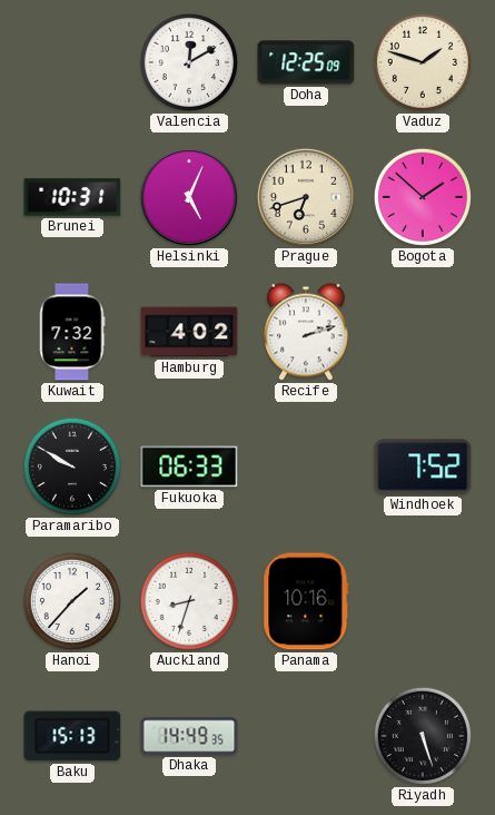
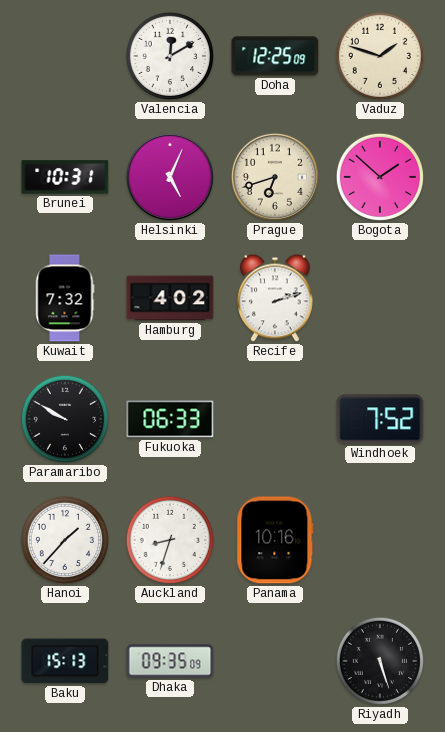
Dhaka: 14:49 -> 09:35
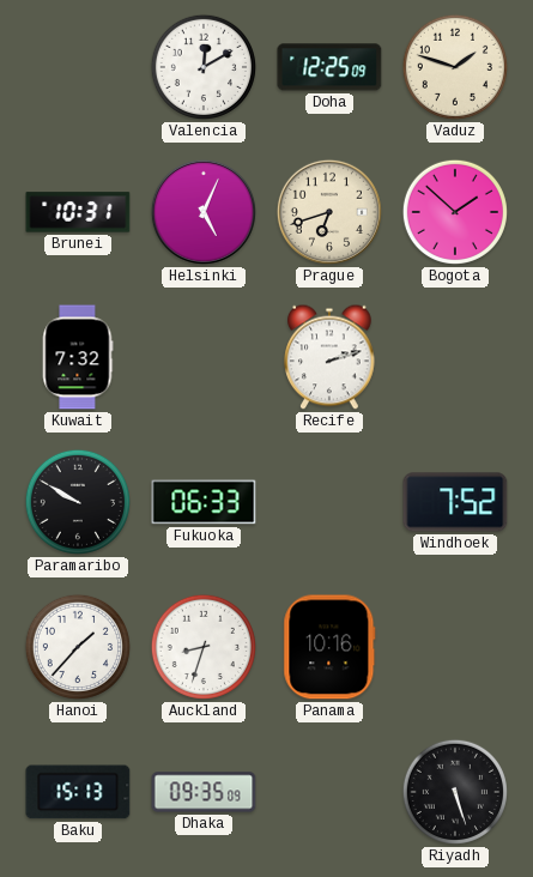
Hamburg: 4:02 -> none
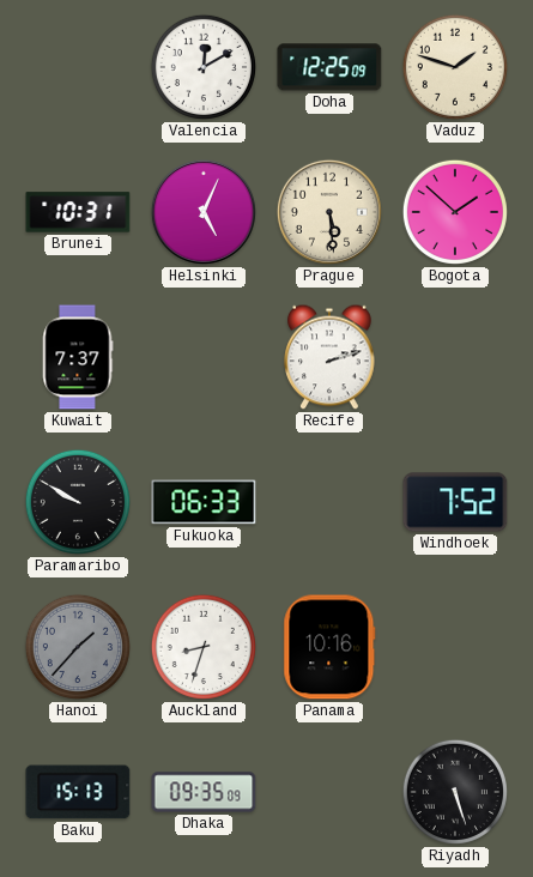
Prague: 6:42 -> 5:29
Kuwait: 7:32 -> 7:37
Hanoi dial: white -> grey
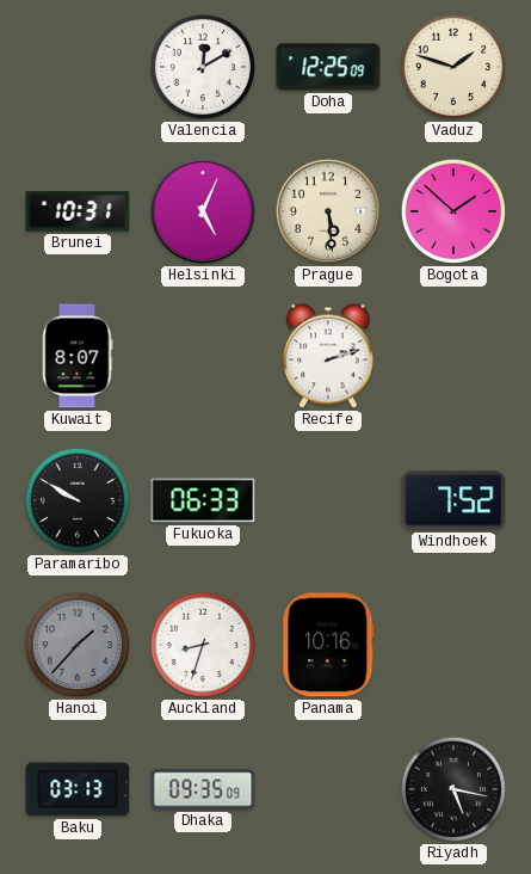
Kuwait: 7:37 -> 8:07
Baku: 15:13 -> 03:13
Riyadh: 5:27 -> 5:17
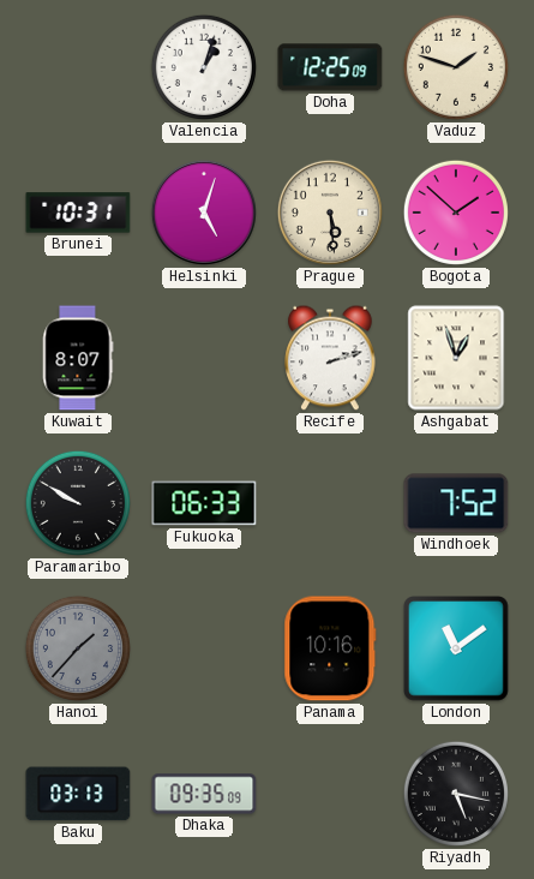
Valencia: 12:10 -> 1:03
Helsinki: 5:04 -> 5:03
Ashgabat: none -> 12:57
Auckland: 8:33 -> none
London: none -> 11:09
